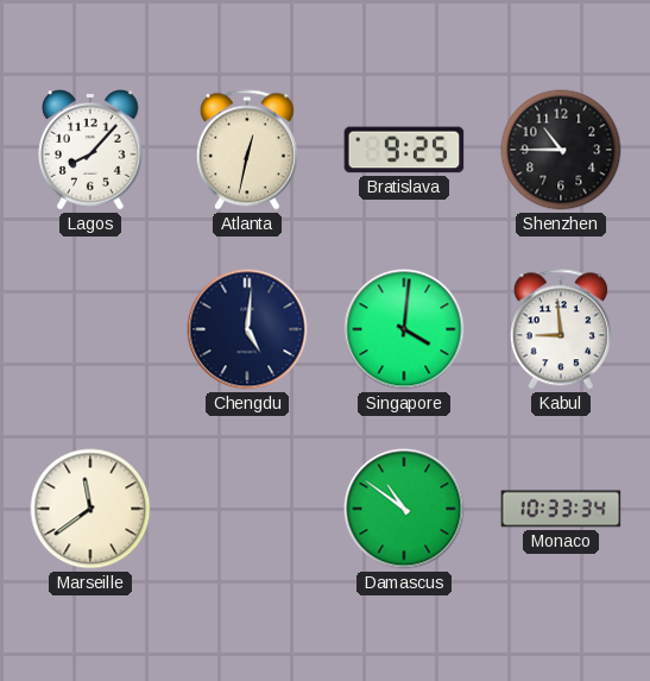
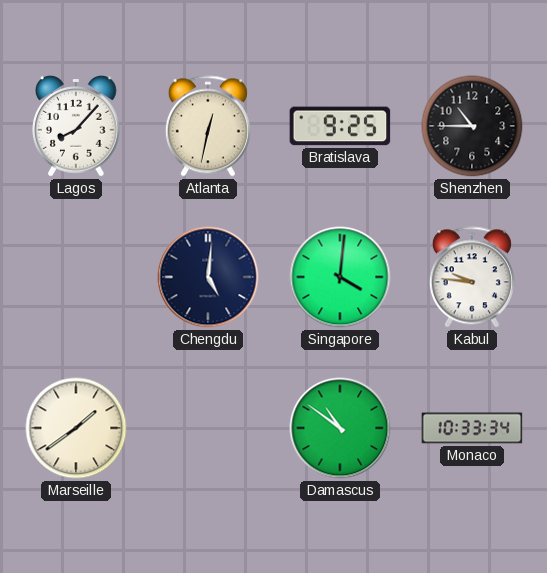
Kabul: 8:59 -> 9:46
Marseille: 11:39 -> 1:39
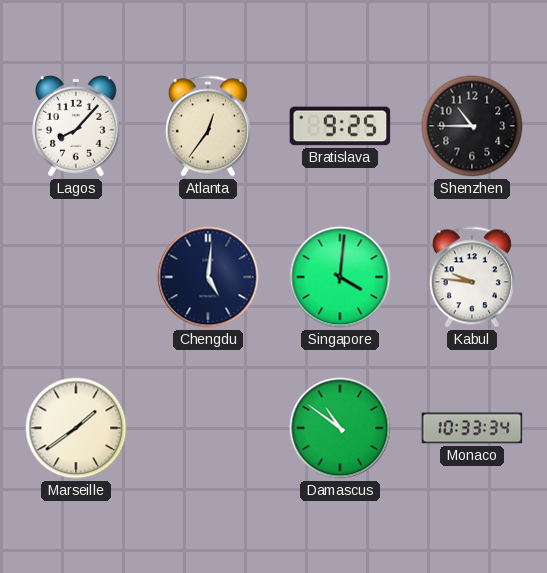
Atlanta: 12:32 -> 12:36
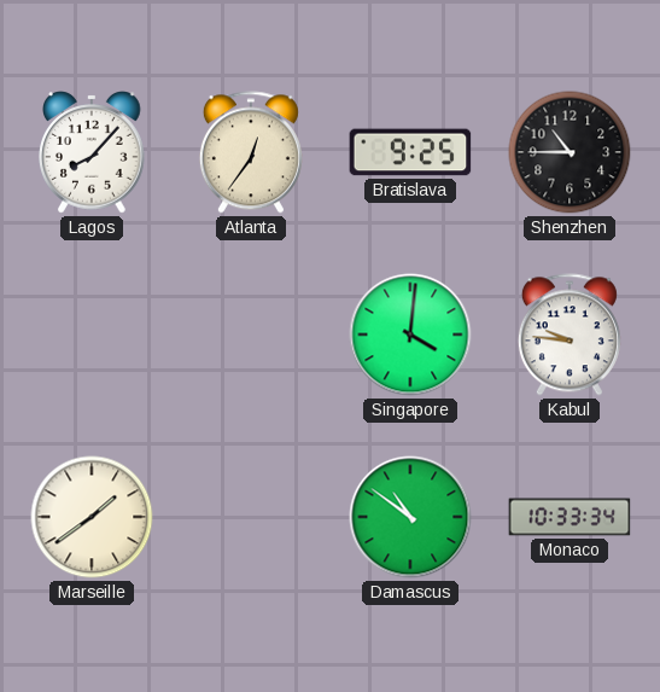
Chengdu: 5:01 -> none
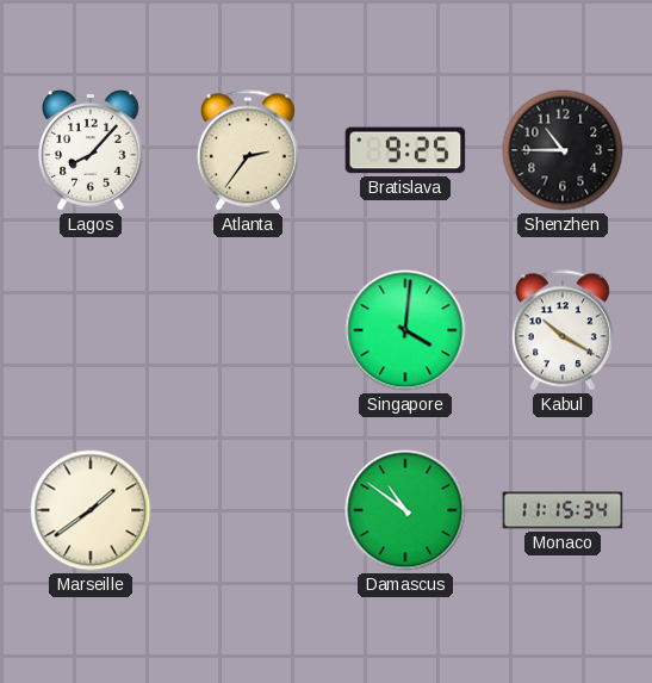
Atlanta: 12:36 -> 2:36
Kabul: 9:46 -> 10:20
Monaco: 10:33 -> 11:15
